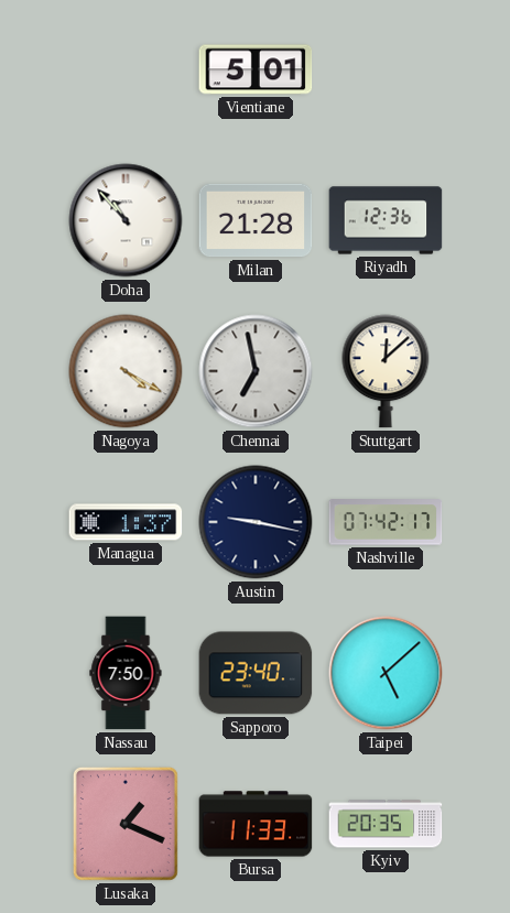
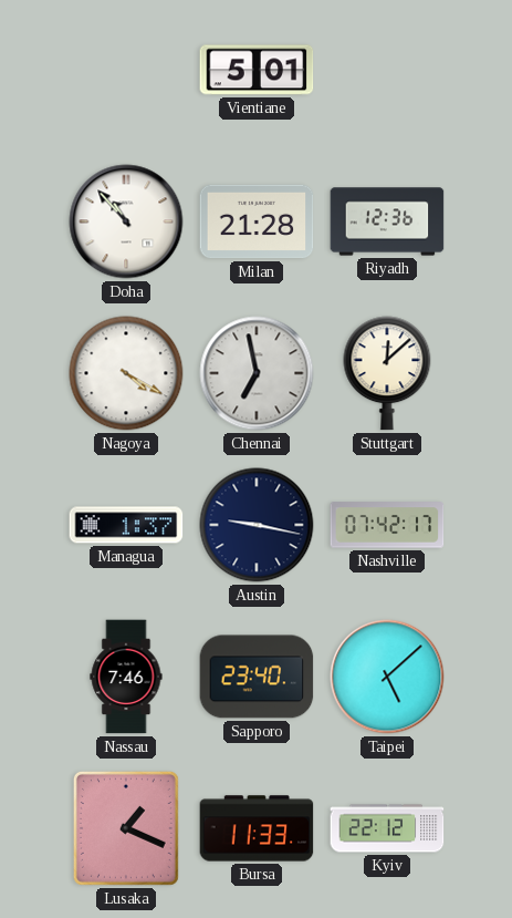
Nassau: 7:50 -> 7:46
Kyiv: 20:35 -> 22:12
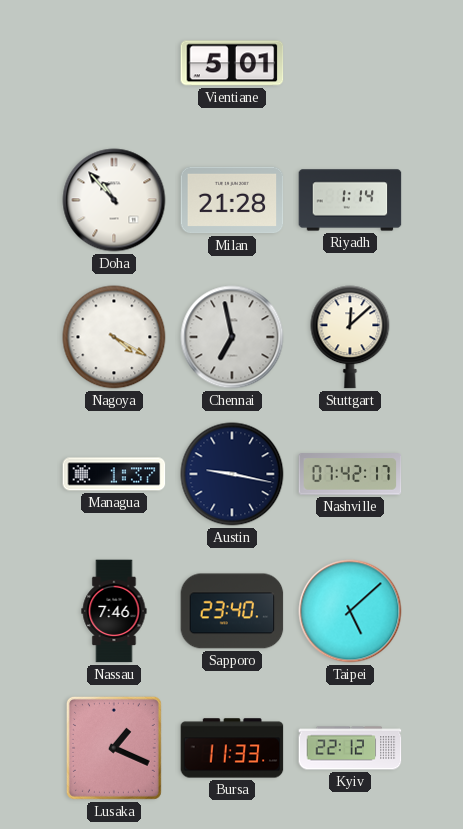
Riyadh: 12:36 -> 1:14
